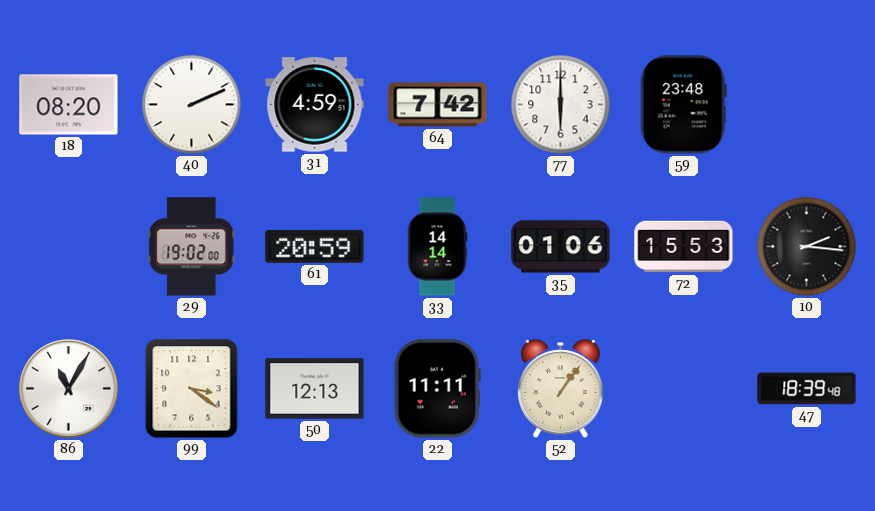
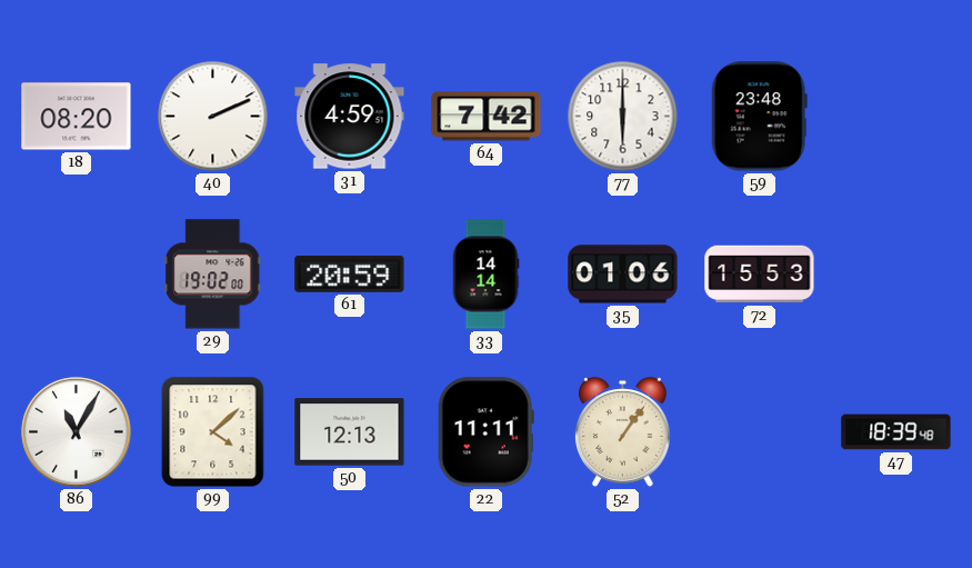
10: 2:16 -> none
99: 3:21 -> 4:08
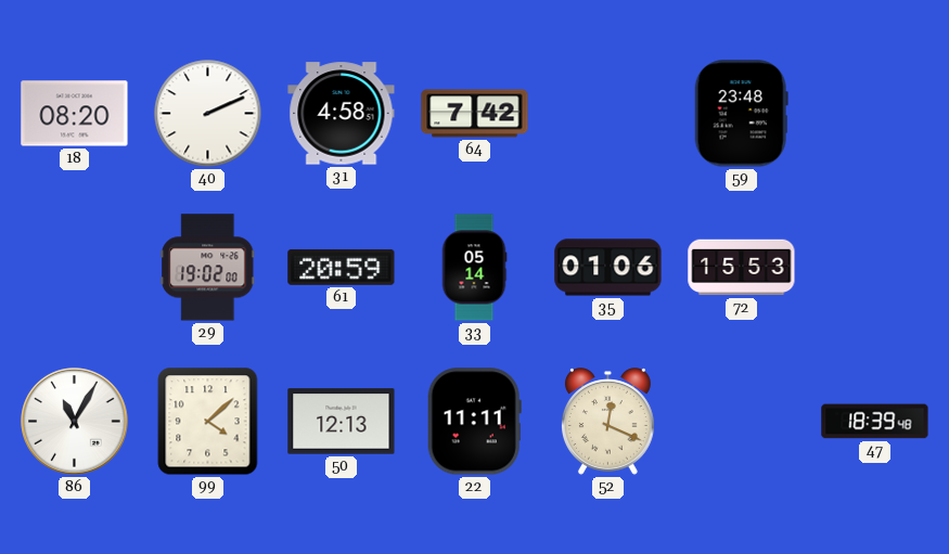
31: 4:59 -> 4:58
77: 6:00 -> none
33: 14:14 -> 05:14
52: 1:06 -> 12:19
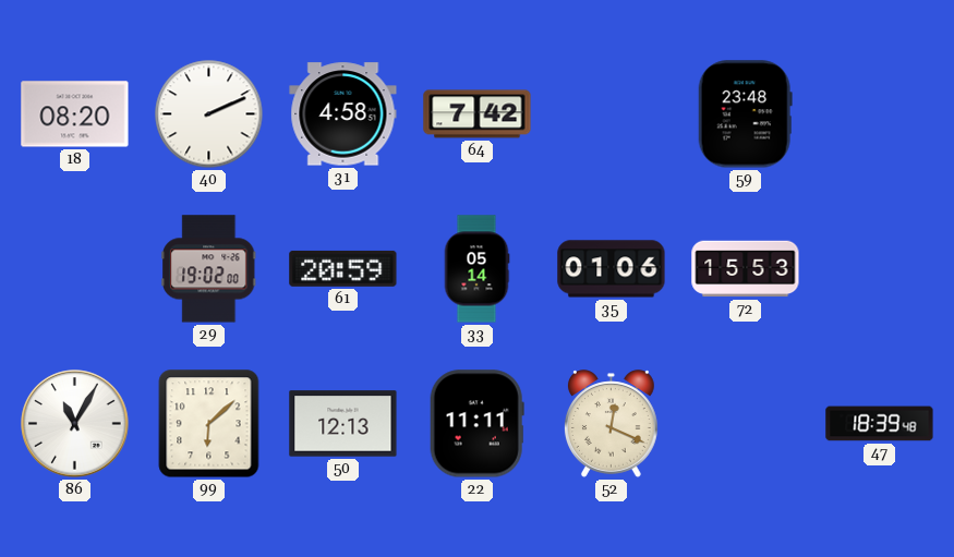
99: 4:08 -> 6:08
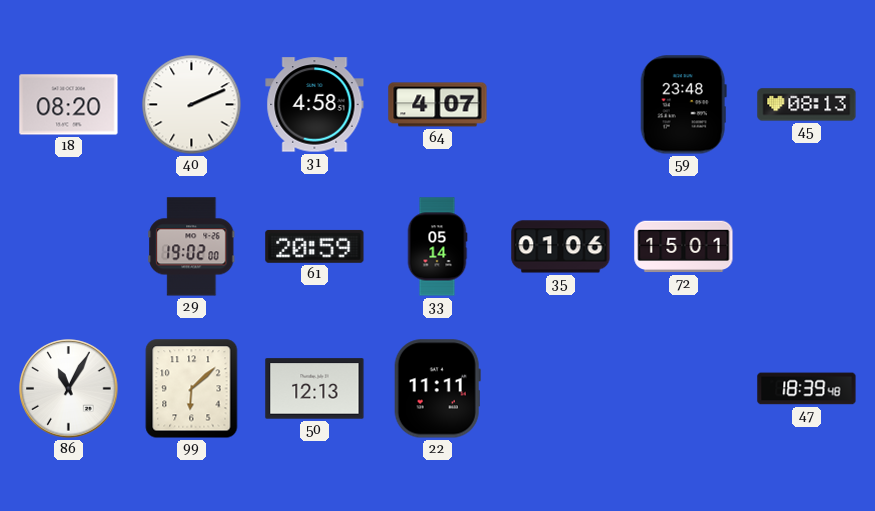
64: 7:42 -> 4:07
45: none -> 08:13
72: 15:53 -> 15:01
52: 12:19 -> none
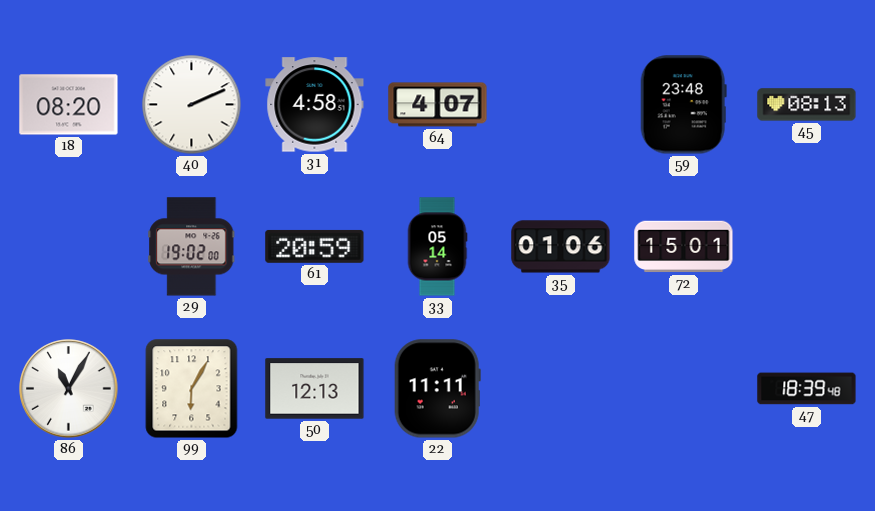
99: 6:08 -> 6:05
